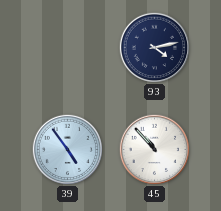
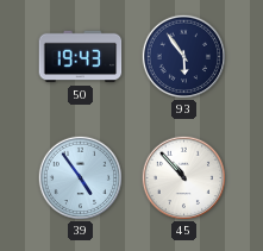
50: none -> 19:43
93: 4:13 -> 5:54
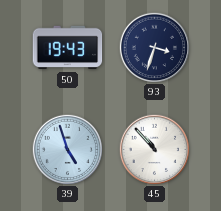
93: 5:54 -> 3:33
39: 4:54 -> 4:57
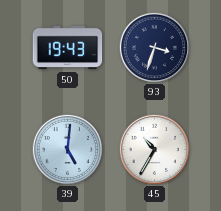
39: 4:57 -> 5:01
45: 10:53 -> 10:35
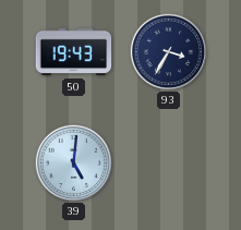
93: 3:33 -> 3:35
45: 10:35 -> none
